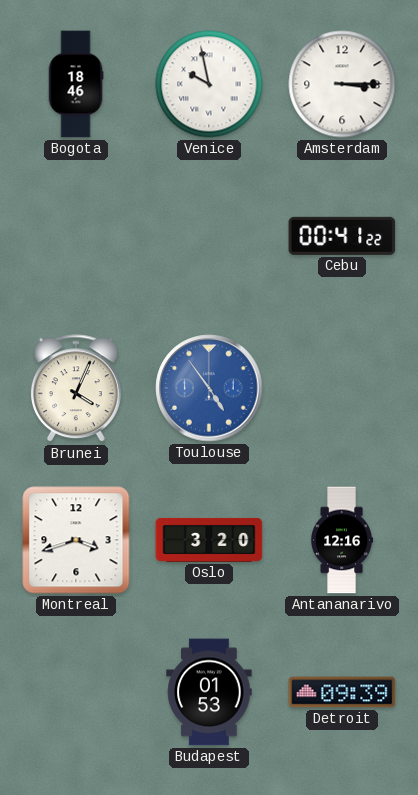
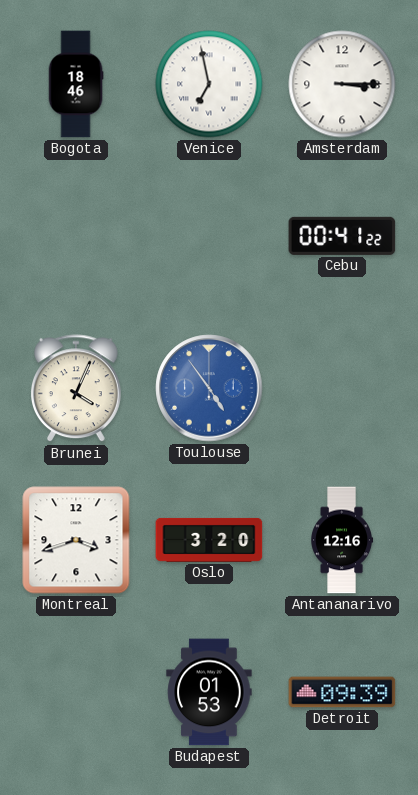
Venice: 9:58 -> 6:58
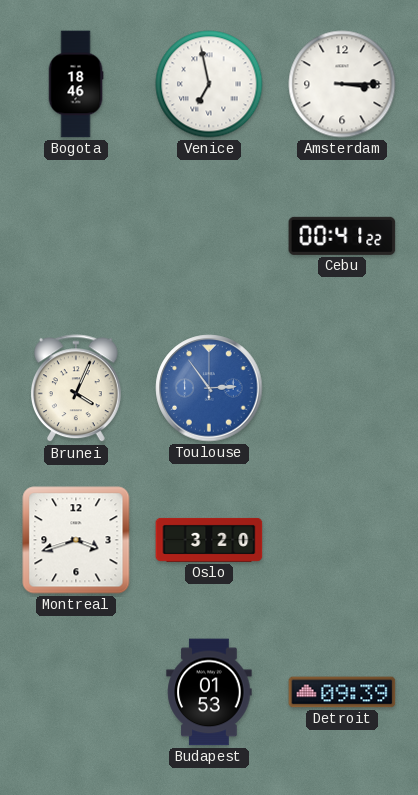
Toulouse: 4:54 -> 2:54
Antananarivo: 12:16 -> none
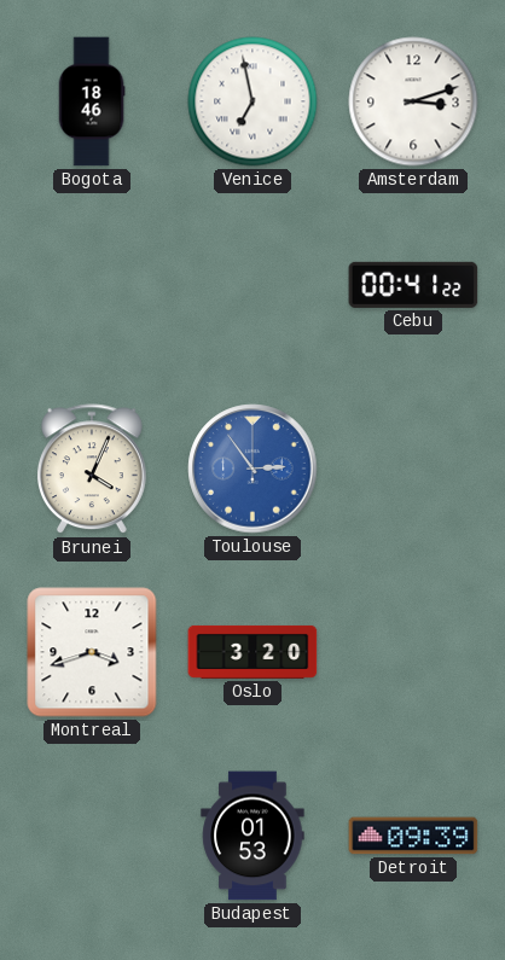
Amsterdam: 3:15 -> 3:12
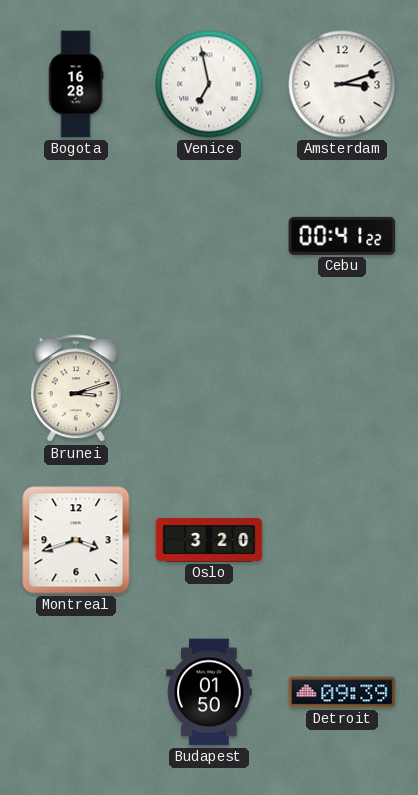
Bogota: 18:46 -> 16:28
Brunei: 4:04 -> 3:12
Toulouse: 2:54 -> none
Budapest: 01:53 -> 01:50
